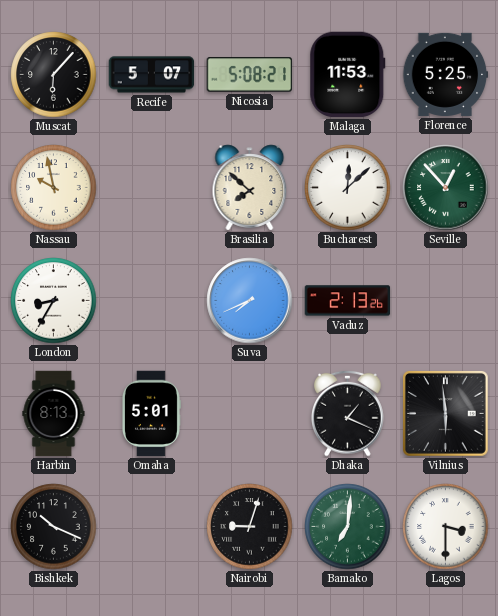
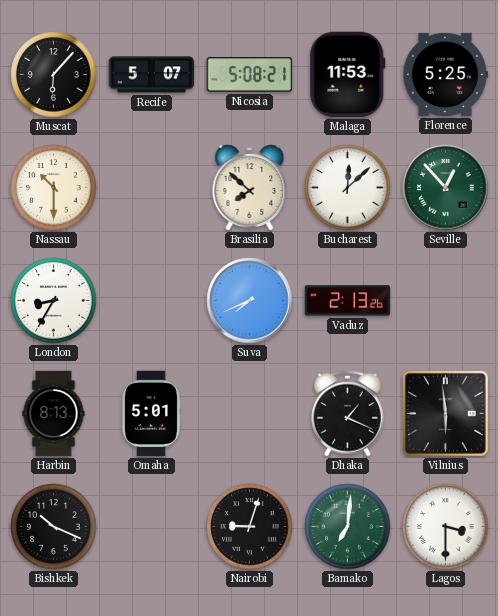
Nassau: 9:58 -> 10:30
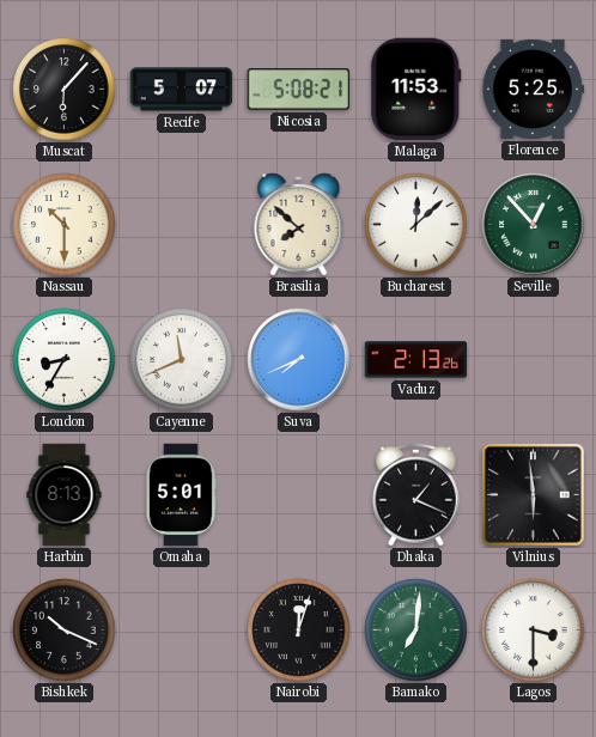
Cayenne: none -> 11:41
Nairobi: 9:03 -> 12:03
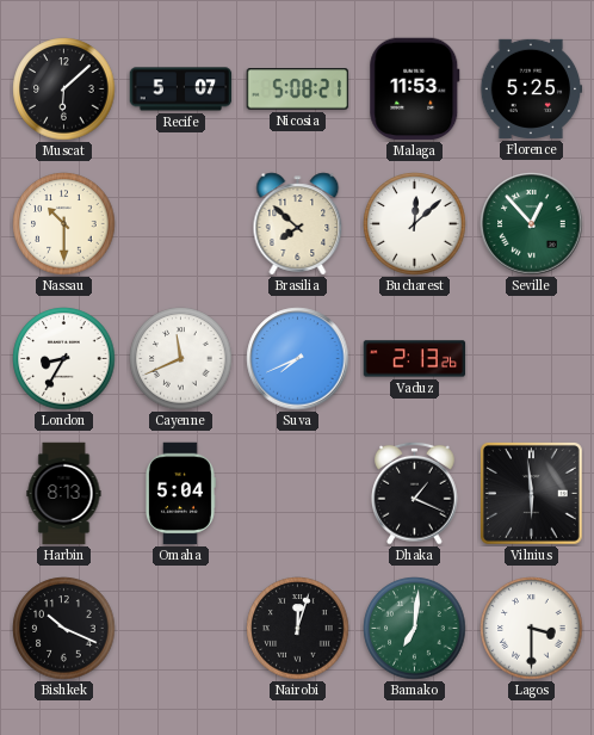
Muscat: 6:07 -> 6:08
Omaha: 5:01 -> 5:04
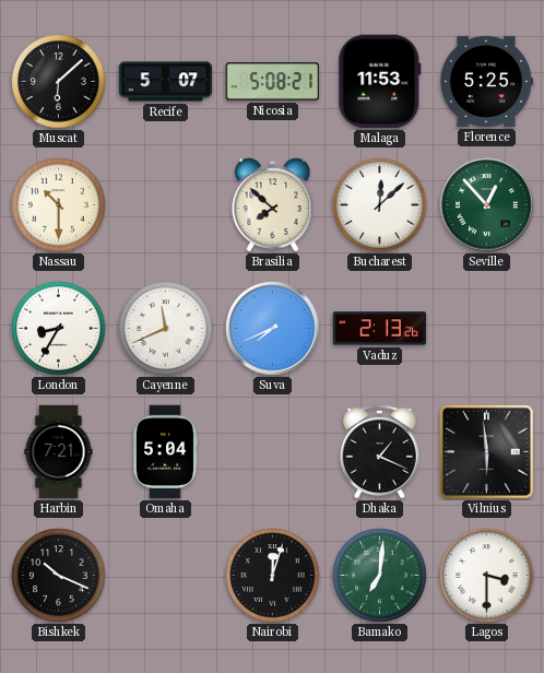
Harbin: 8:13 -> 7:21
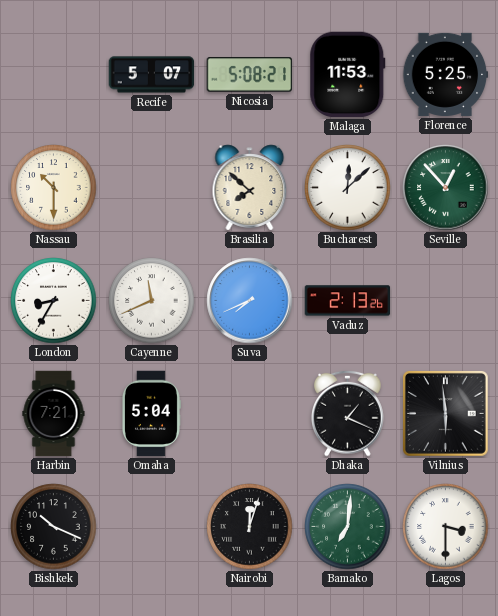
Muscat: 6:08 -> none
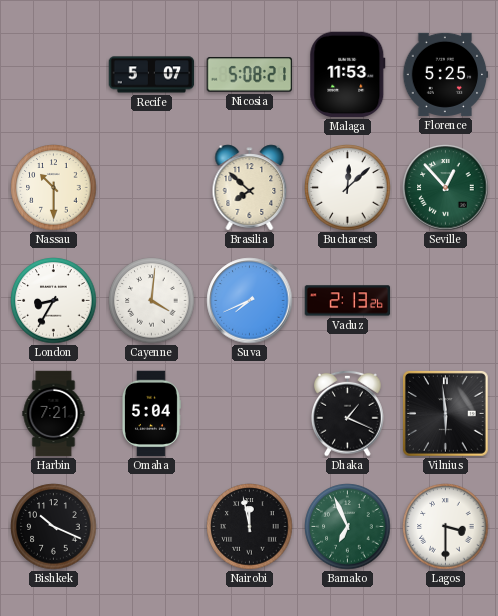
Cayenne: 11:41 -> 4:01
Nairobi: 12:03 -> 11:58
Bamako: 7:01 -> 6:56
